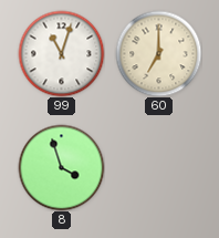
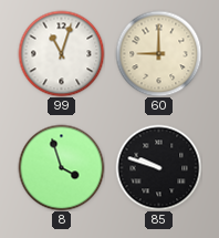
60: 7:00 -> 9:00
85: none -> 9:48
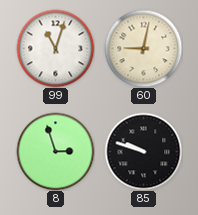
60: 9:00 -> 9:02
8: 3:57 -> 2:57
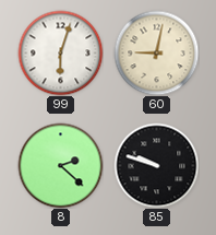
99: 11:03 -> 6:03
8: 2:57 -> 2:22
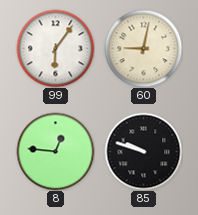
99: 6:03 -> 6:06
8: 2:22 -> 12:46
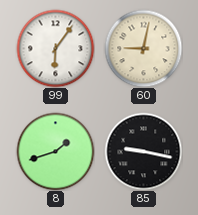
8: 12:46 -> 1:42
85: 9:48 -> 9:17
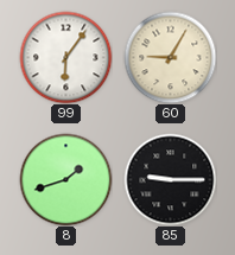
60: 9:02 -> 9:05
85: 9:17 -> 9:15
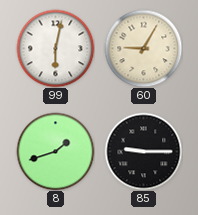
99: 6:06 -> 6:02
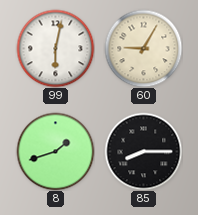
85: 9:15 -> 8:15
